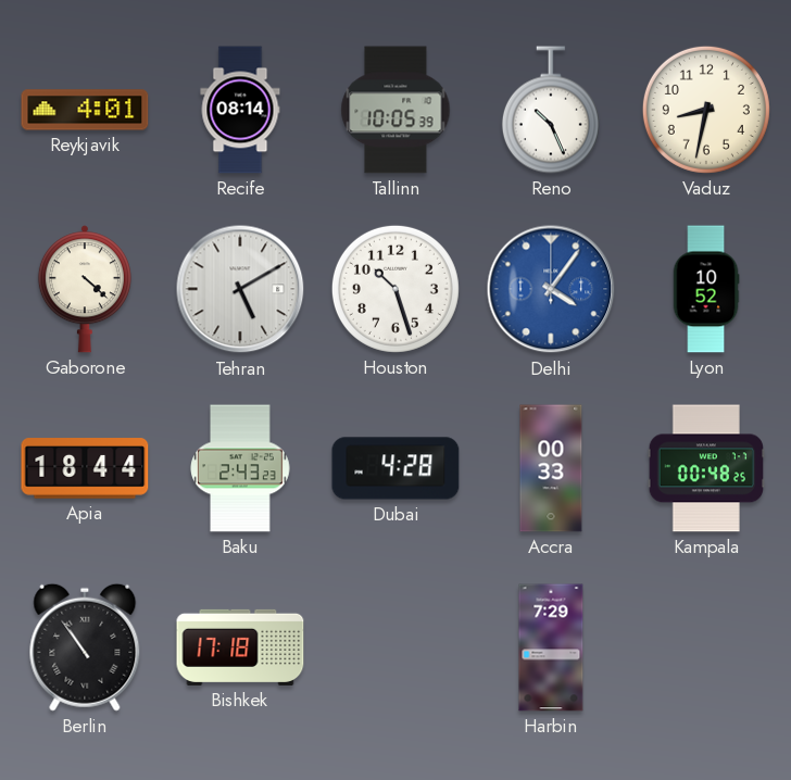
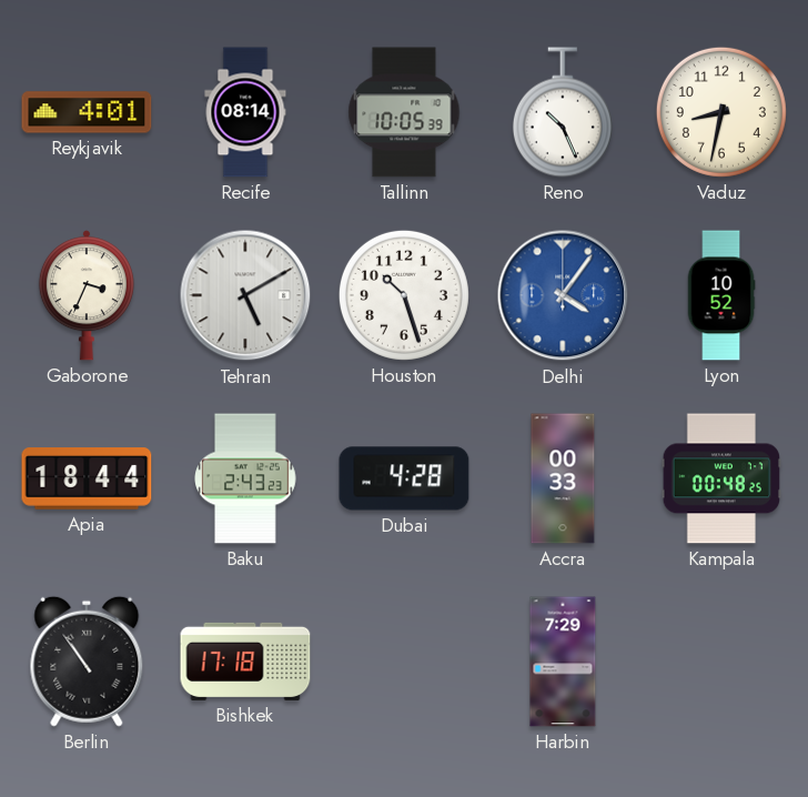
Gaborone: 4:22 -> 3:34
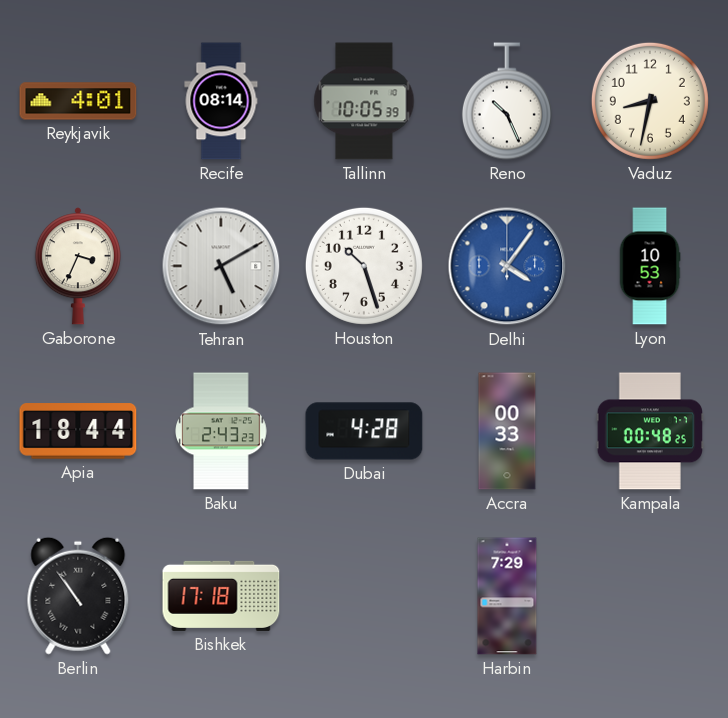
Lyon: 10:52 -> 10:53
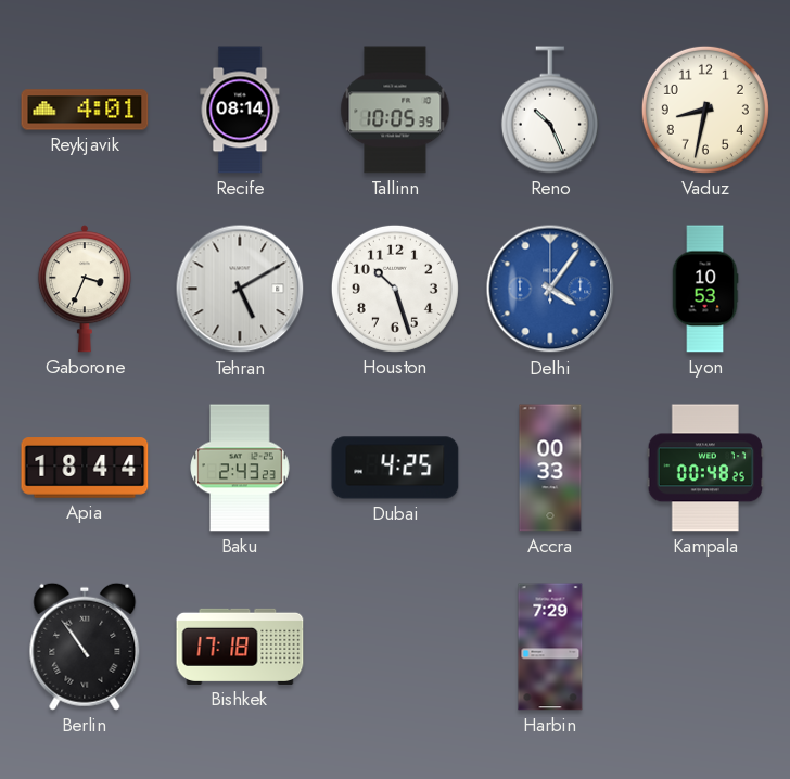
Dubai: 4:28 -> 4:25
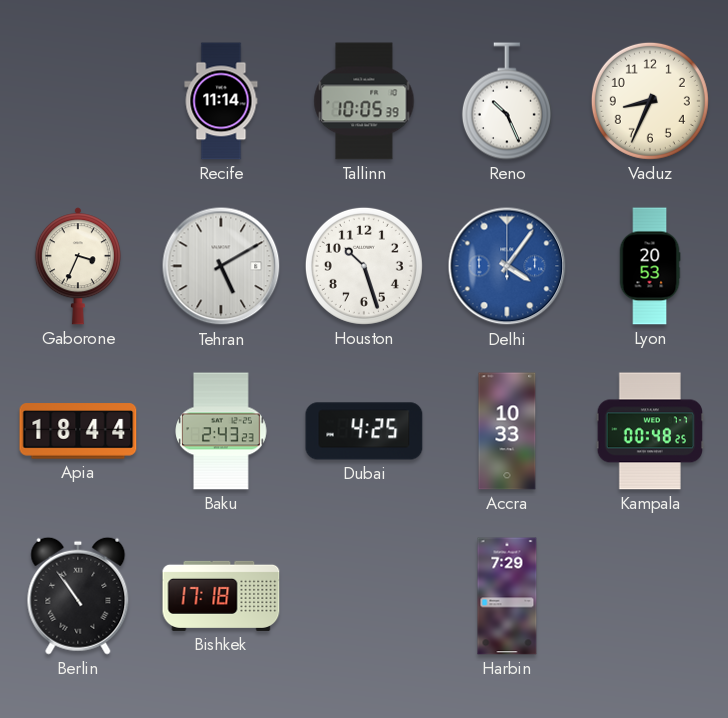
Reykjavik: 4:01 -> none
Recife: 08:14 -> 11:14
Vaduz: 8:32 -> 8:34
Lyon: 10:53 -> 20:53
Accra: 00:33 -> 10:33
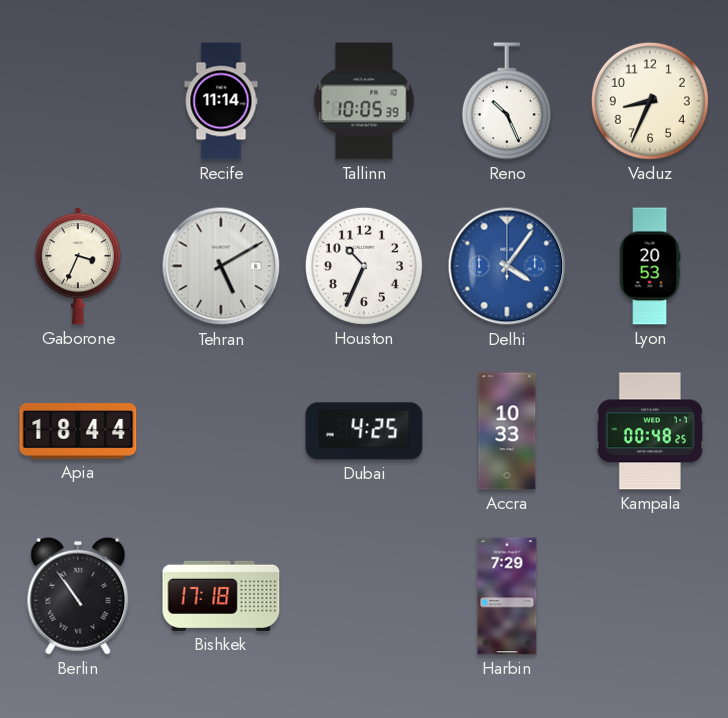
Houston: 10:27 -> 10:34
Baku: 2:43 -> none
